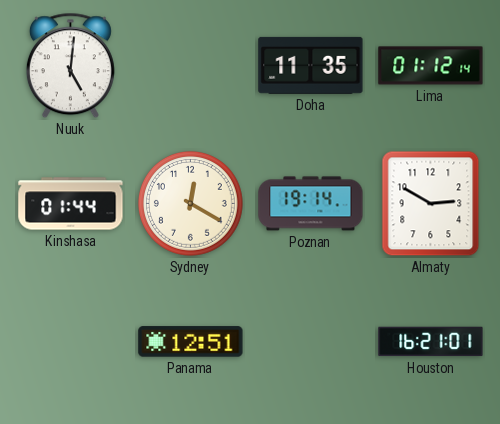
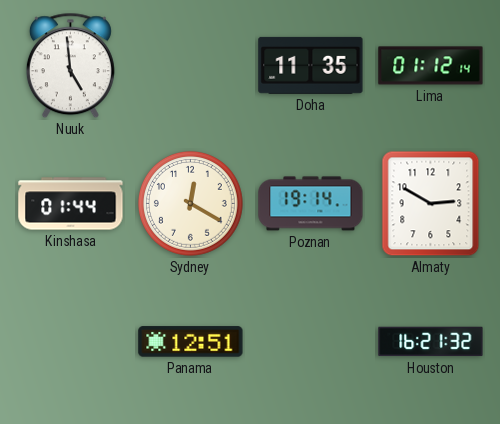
Nuuk: 5:01 -> 4:59
Houston: 16:21:01 -> 16:21:32
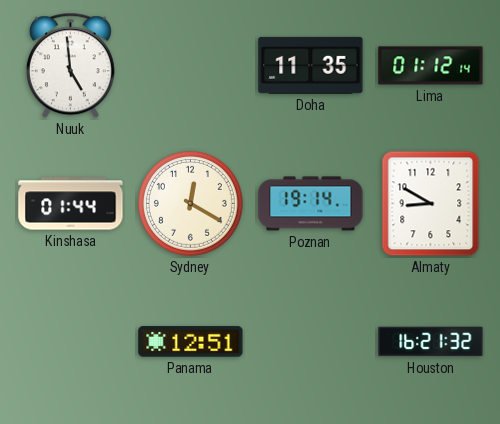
Almaty: 2:50 -> 8:50
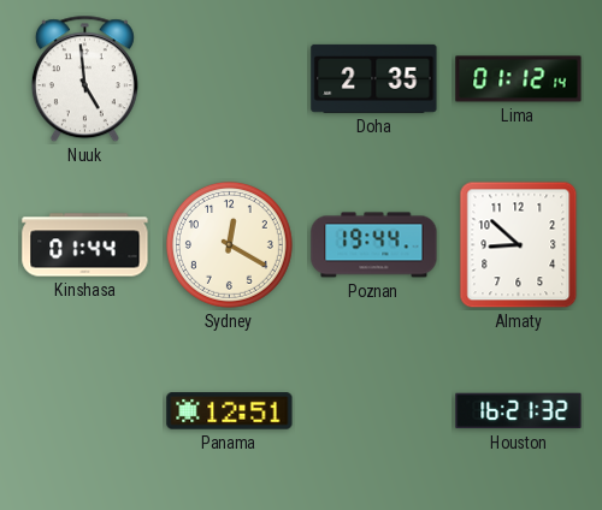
Doha: 11:35 -> 2:35
Poznan: 19:14 -> 19:44
Almaty: 8:50 -> 8:52
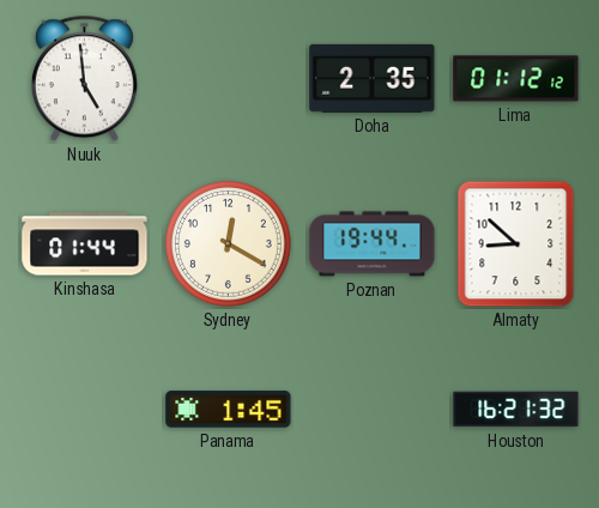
Lima: 01:12:14 -> 01:12:12
Panama: 12:51 -> 1:45
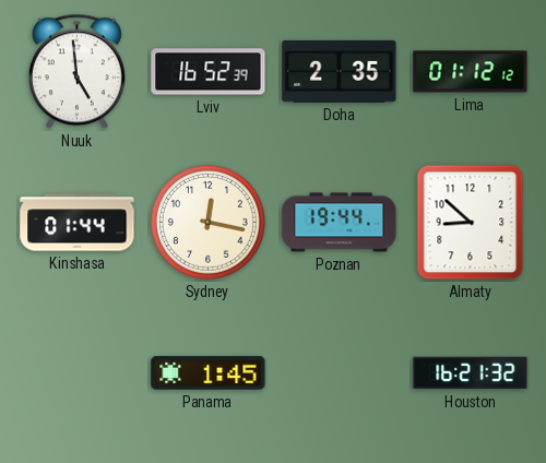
Lviv: none -> 16:52
Sydney: 12:20 -> 12:17
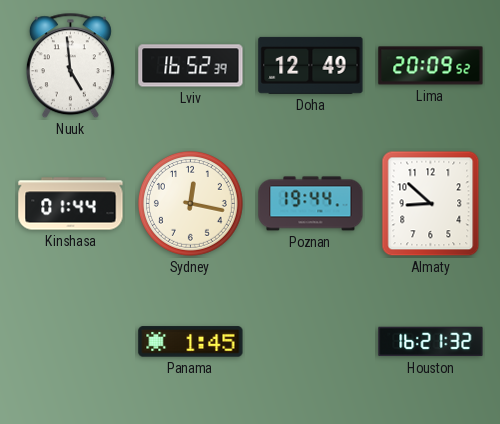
Doha: 2:35 -> 12:49
Lima: 01:12 -> 20:09
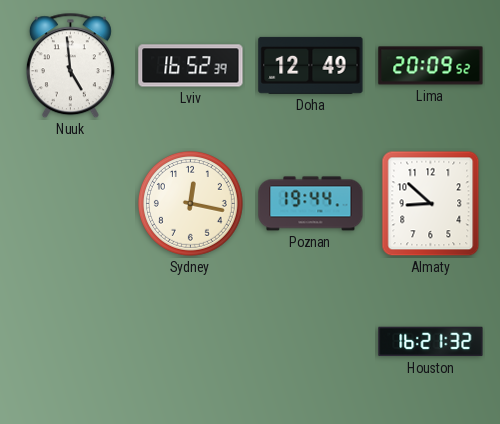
Kinshasa: 01:44 -> none
Panama: 1:45 -> none
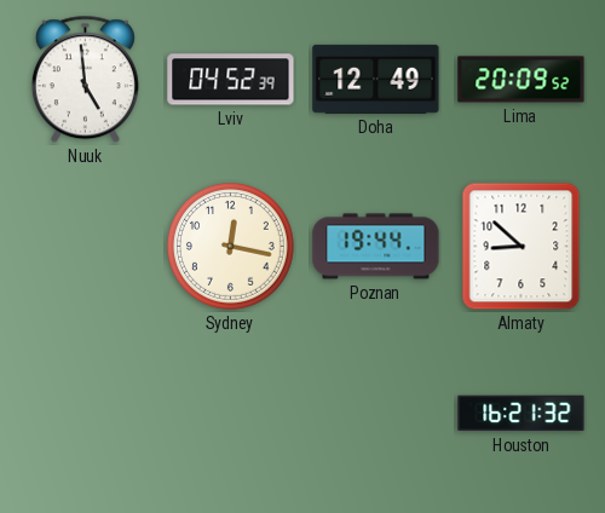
Lviv: 16:52 -> 04:52
